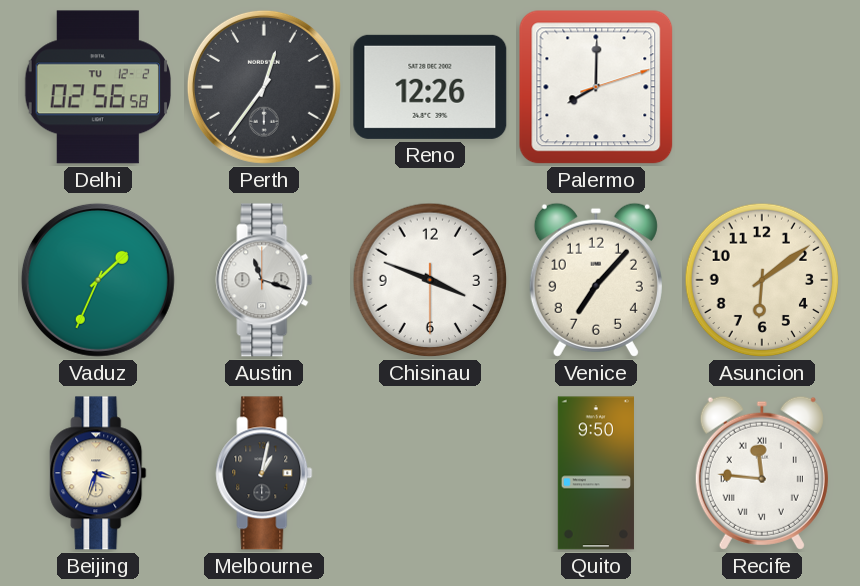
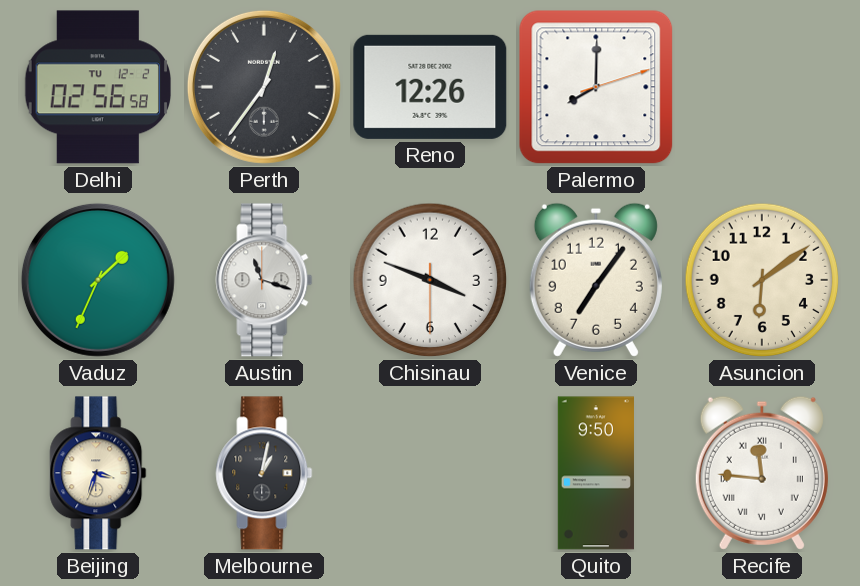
Venice: 7:07 -> 7:06
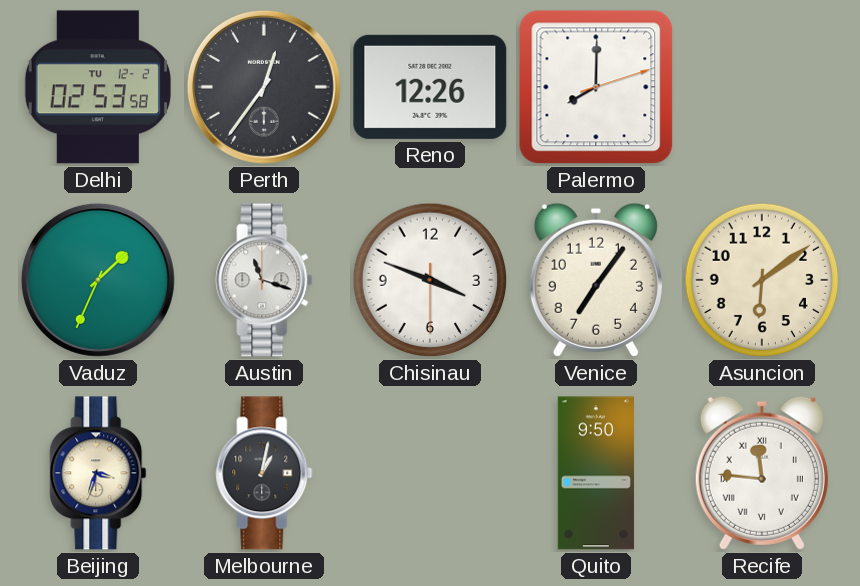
Delhi: 02:56 -> 02:53
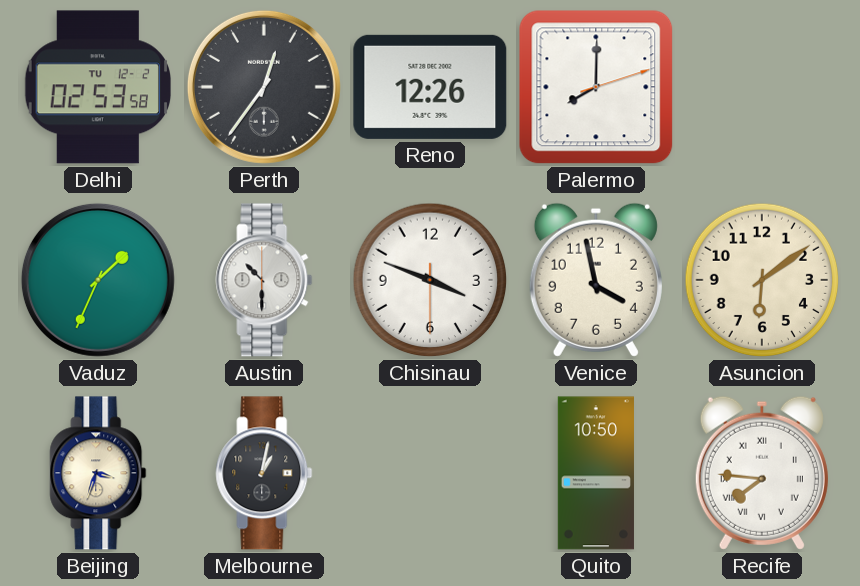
Austin: 11:18 -> 10:30
Venice: 7:06 -> 3:58
Quito: 9:50 -> 10:50
Recife: 11:46 -> 7:46
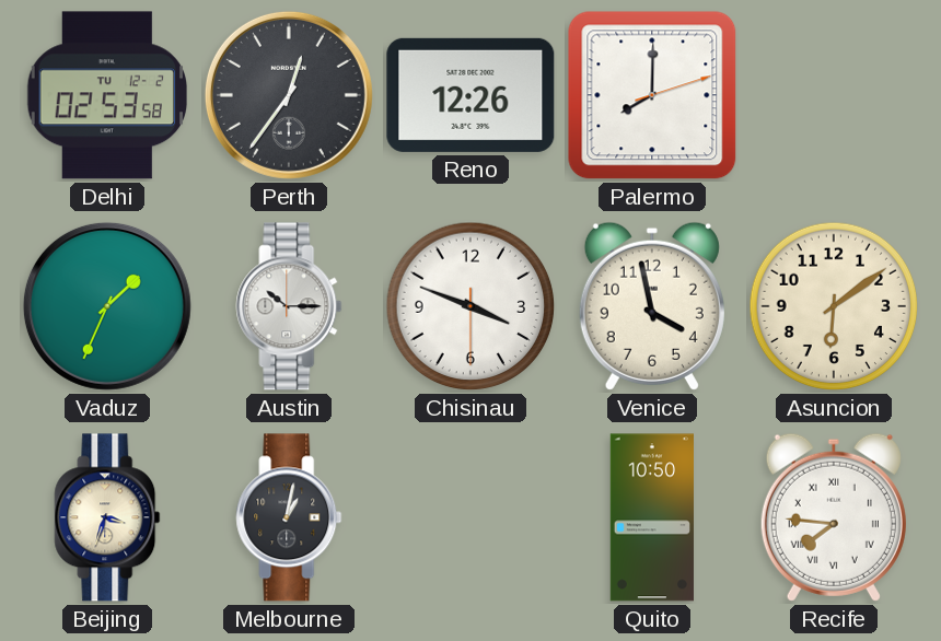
Austin: 10:30 -> 10:15
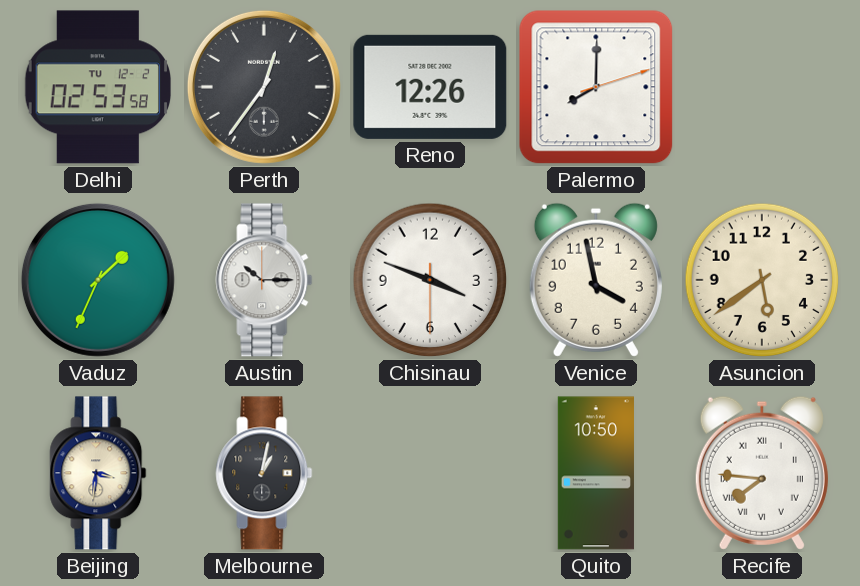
Asuncion: 6:09 -> 5:39
Beijing: 3:33 -> 3:31
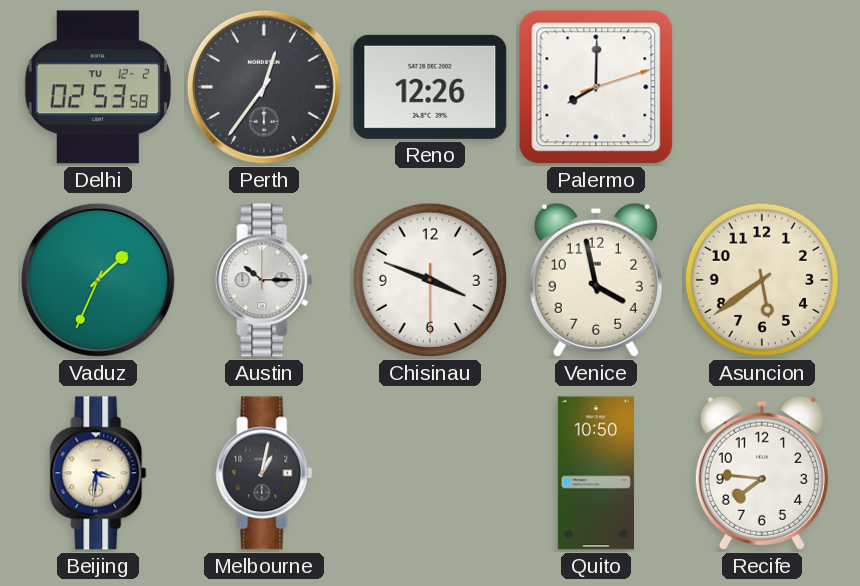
Recife numerals: Roman -> Arabic
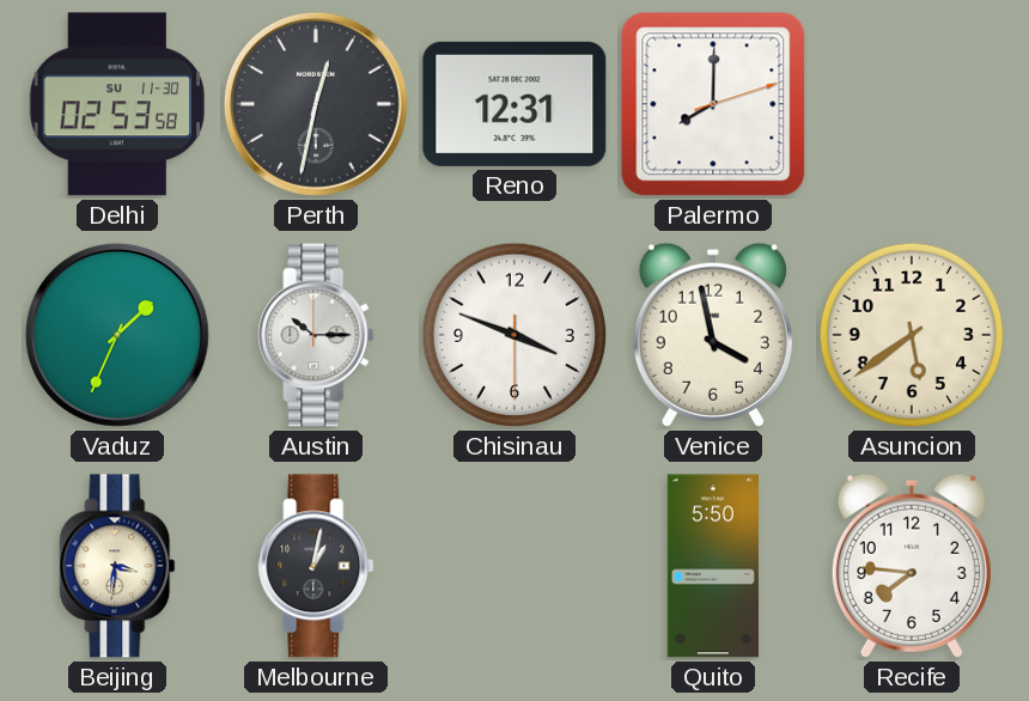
Delhi date: TU 12-2 -> SU 11-30
Perth: 12:36 -> 12:32
Reno: 12:26 -> 12:31
Quito: 10:50 -> 5:50
